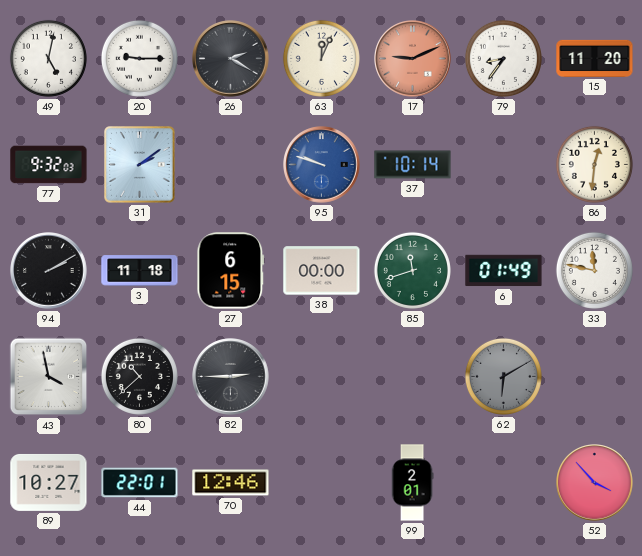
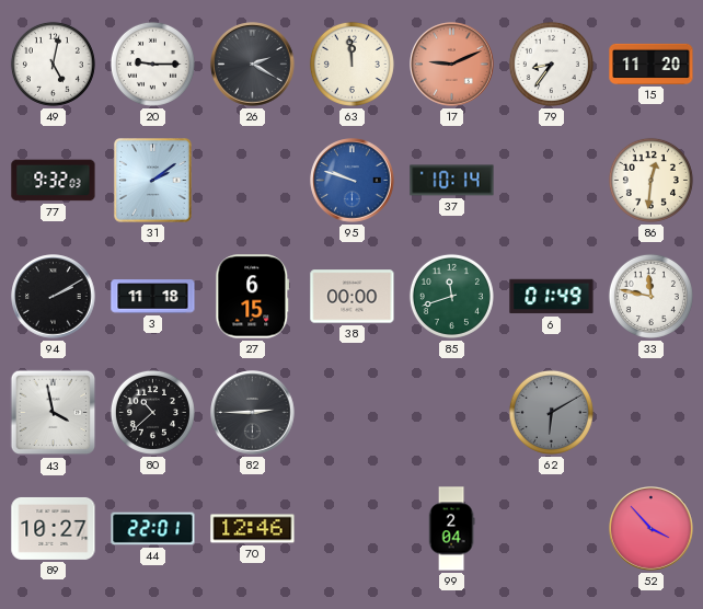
63: 12:04 -> 11:59
99: 2:01 -> 2:04
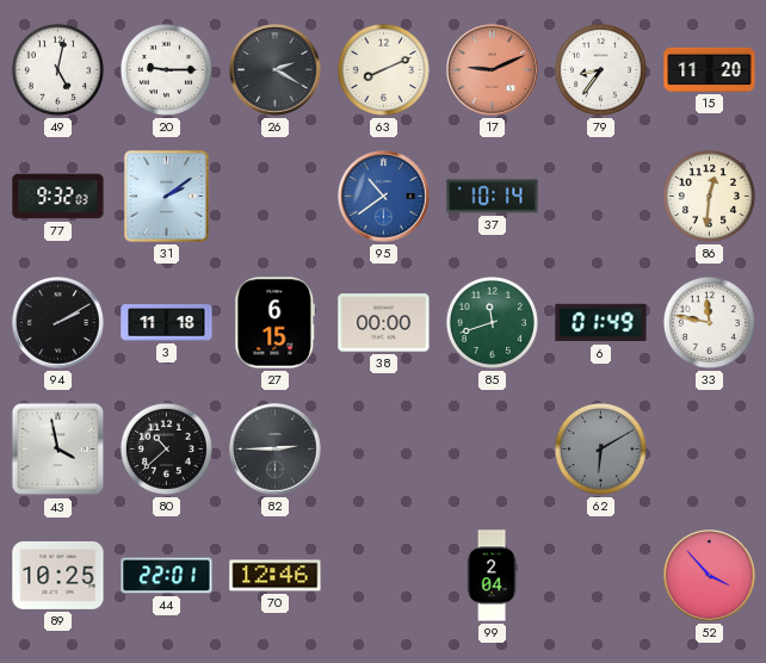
63: 11:59 -> 8:11
95: 9:48 -> 10:39
89: 10:27 -> 10:25
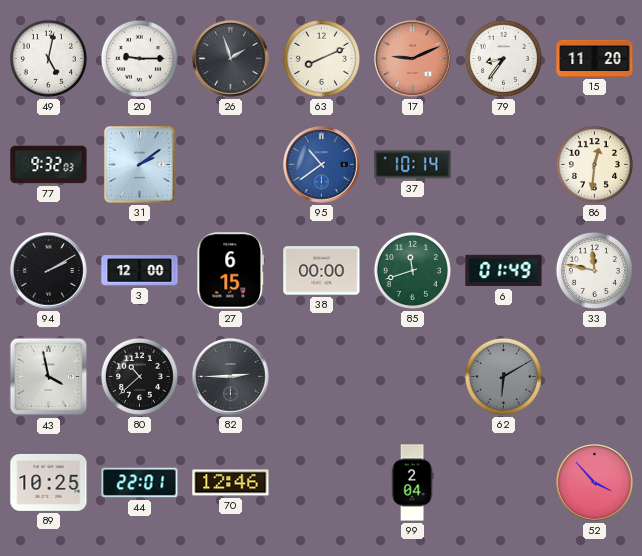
26: 2:20 -> 1:57
3: 11:18 -> 12:00
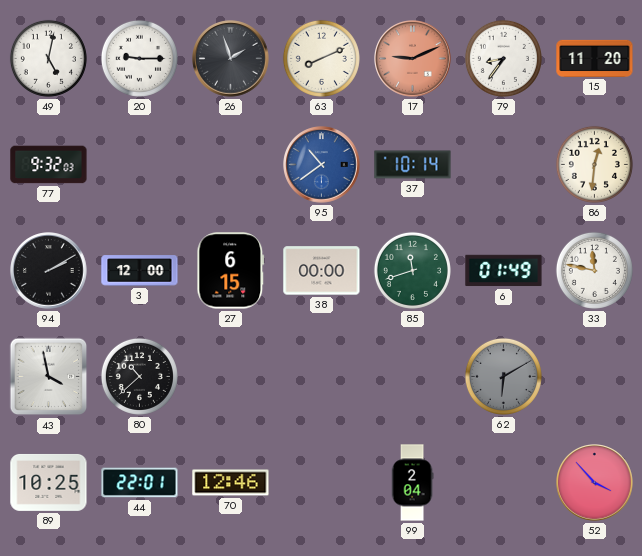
31: 2:09 -> none
82: 2:45 -> none
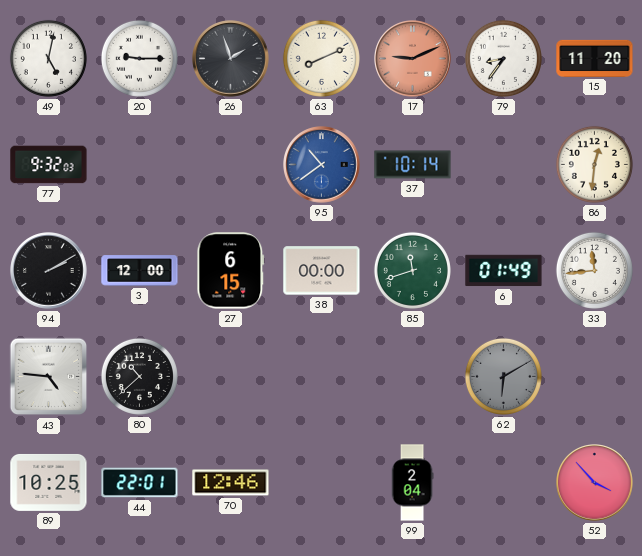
33: 11:47 -> 11:44
43: 3:58 -> 4:46
